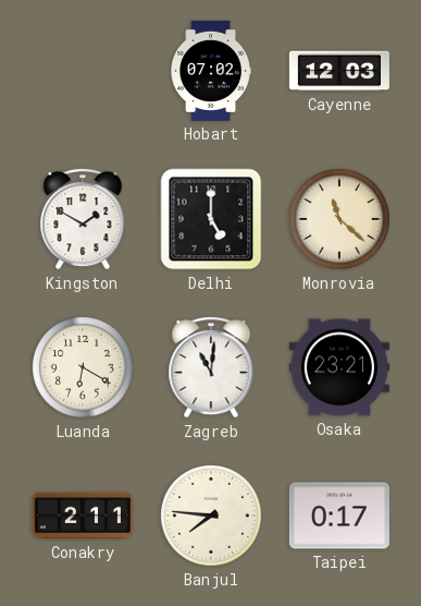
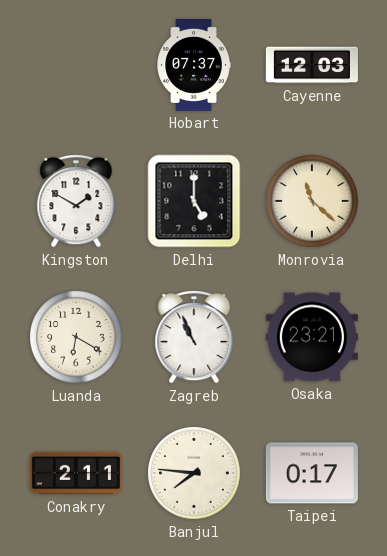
Hobart: 07:02 -> 07:37
Zagreb: 11:01 -> 10:56
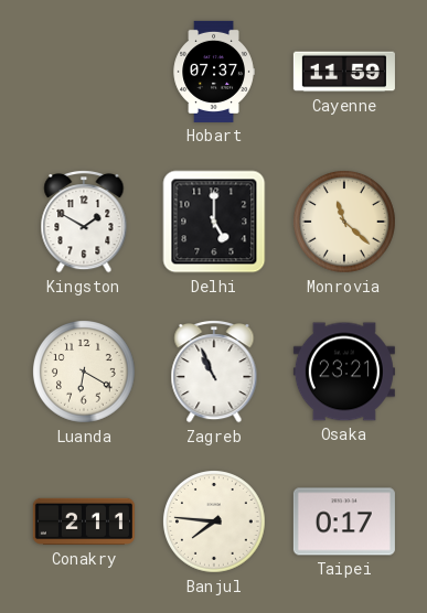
Cayenne: 12:03 -> 11:59
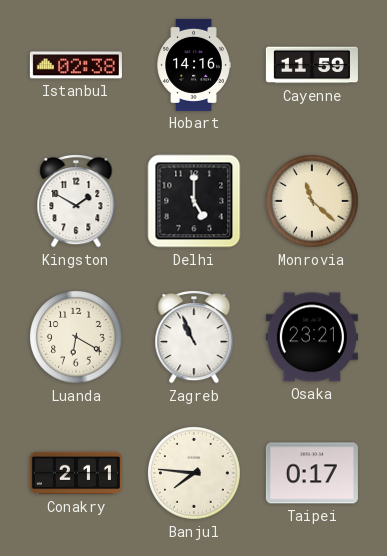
Istanbul: none -> 02:38
Hobart: 07:37 -> 14:16
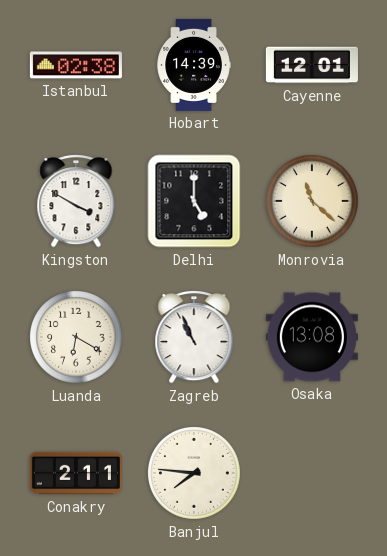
Hobart: 14:16 -> 14:39
Cayenne: 11:59 -> 12:01
Kingston: 1:50 -> 3:50
Osaka: 23:21 -> 13:08
Taipei: 0:17 -> none
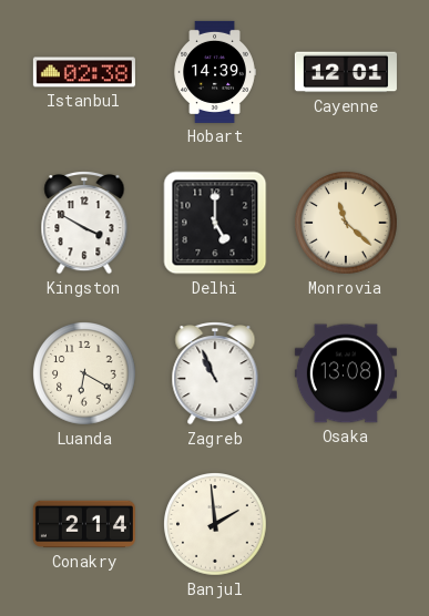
Conakry: 2:11 -> 2:14
Banjul: 7:46 -> 1:59
